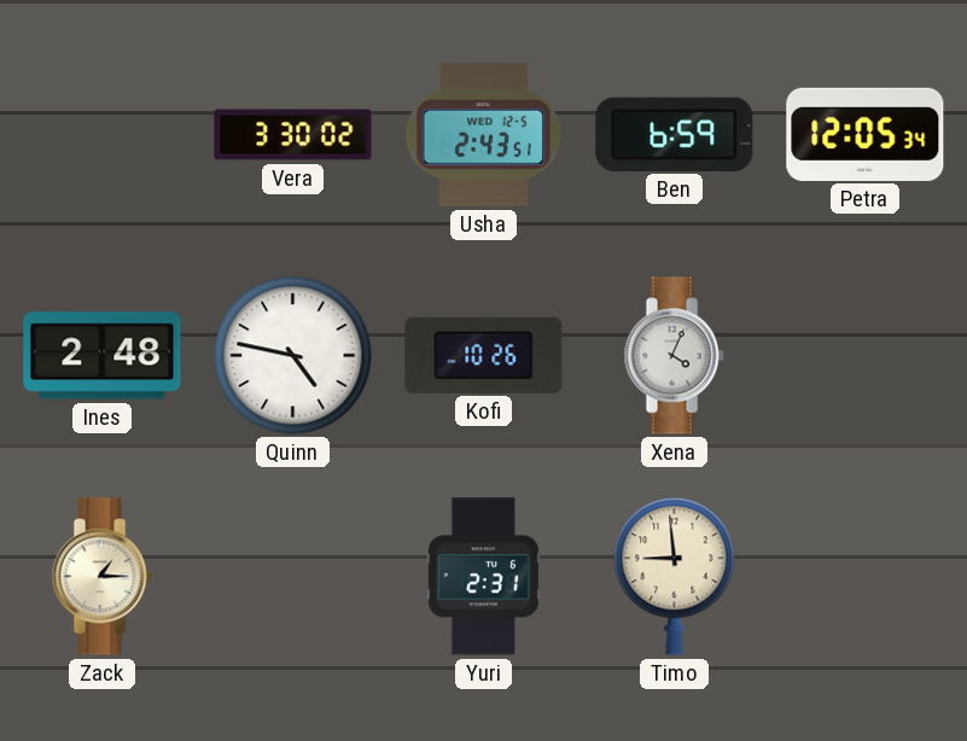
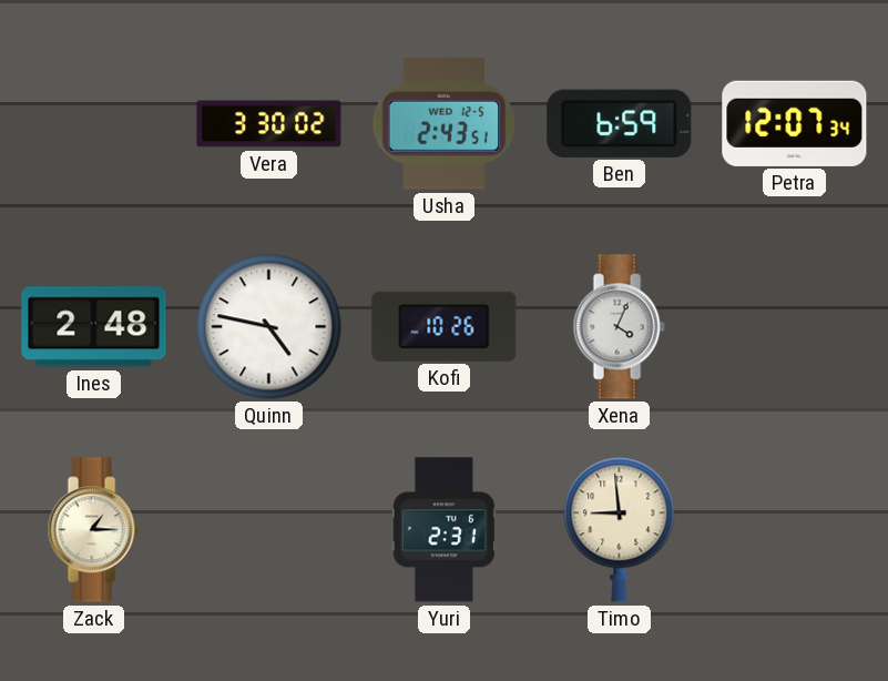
Petra: 12:05 -> 12:07
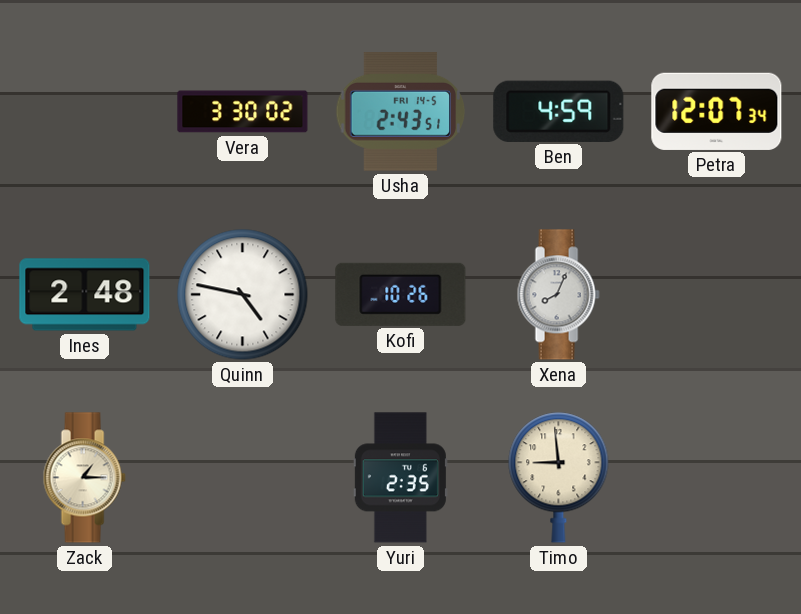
Usha date: WED 12-5 -> FRI 14-5
Ben: 6:59 -> 4:59
Xena: 4:04 -> 8:04
Yuri: 2:31 -> 2:35
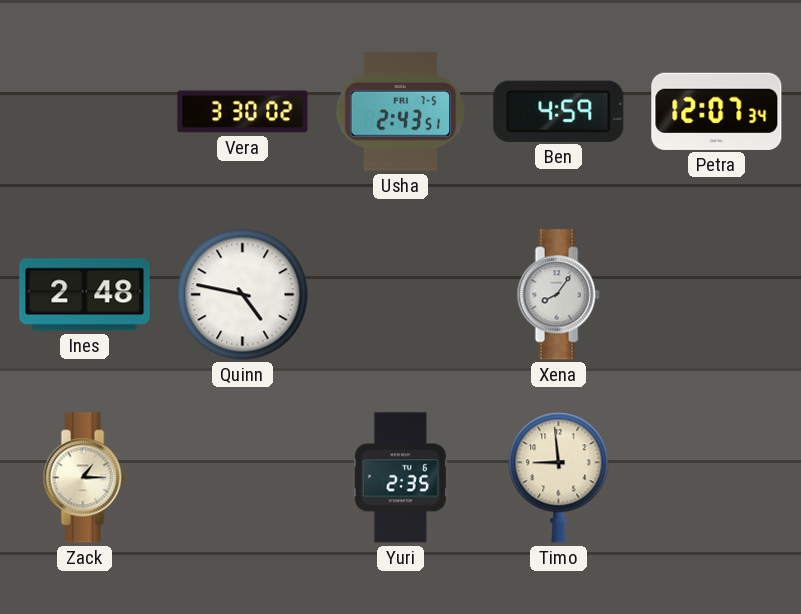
Usha date: FRI 14-5 -> FRI 7-5
Kofi: 10:26 -> none
Xena: 8:04 -> 8:06
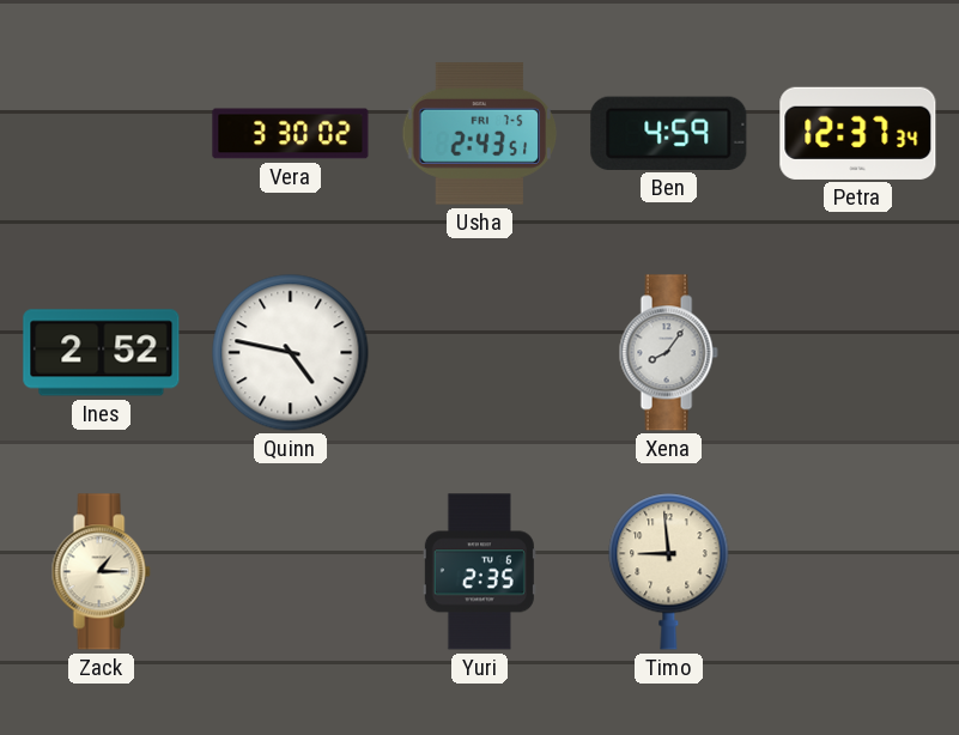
Petra: 12:07 -> 12:37
Ines: 2:48 -> 2:52
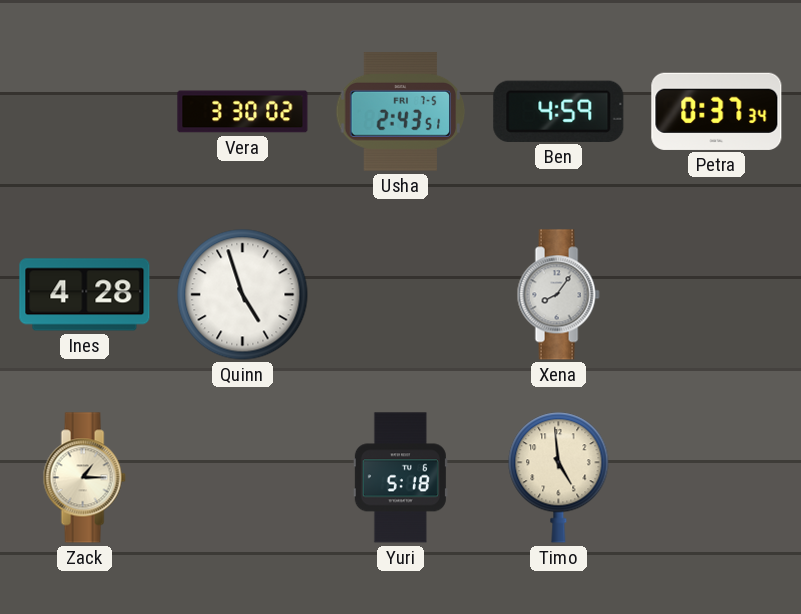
Petra: 12:37 -> 0:37
Ines: 2:52 -> 4:28
Quinn: 4:47 -> 4:57
Yuri: 2:35 -> 5:18
Timo: 8:59 -> 4:59
